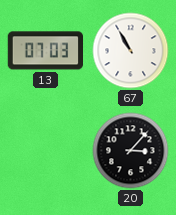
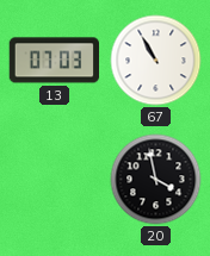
20: 3:07 -> 3:58
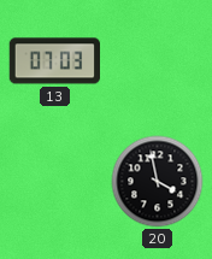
67: 10:55 -> none
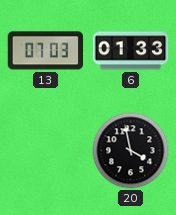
6: none -> 01:33
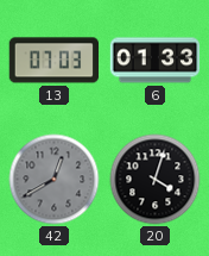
42: none -> 12:40
20: 3:58 -> 4:03
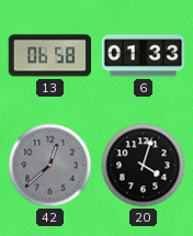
13: 07:03 -> 06:58
42: 12:40 -> 12:38
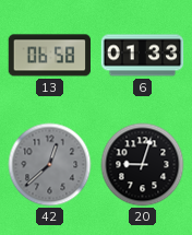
20: 4:03 -> 9:03
